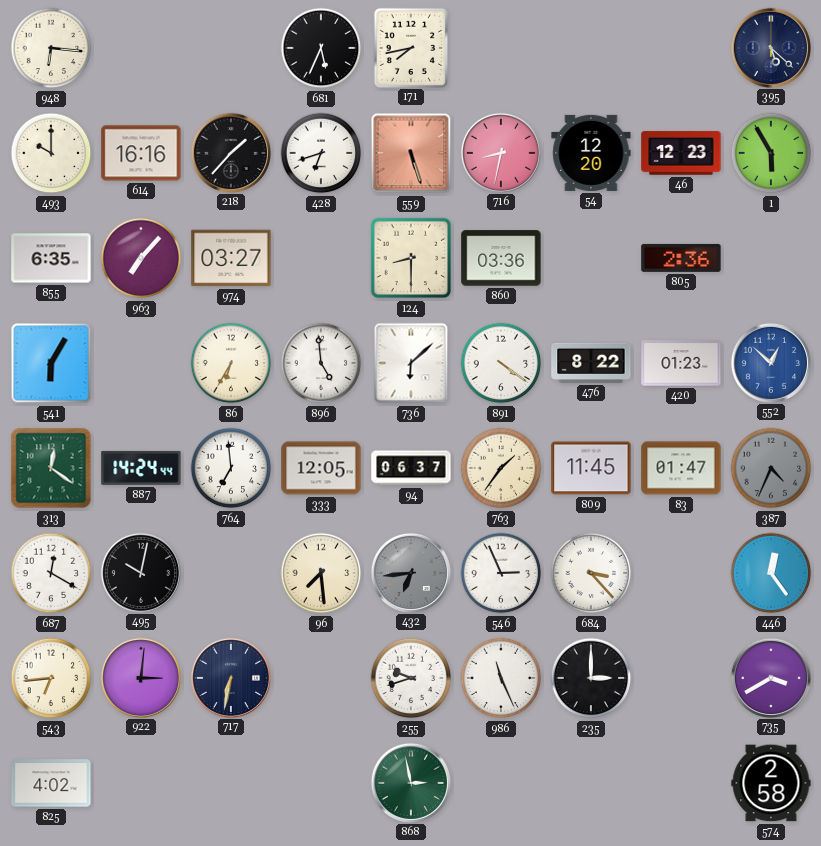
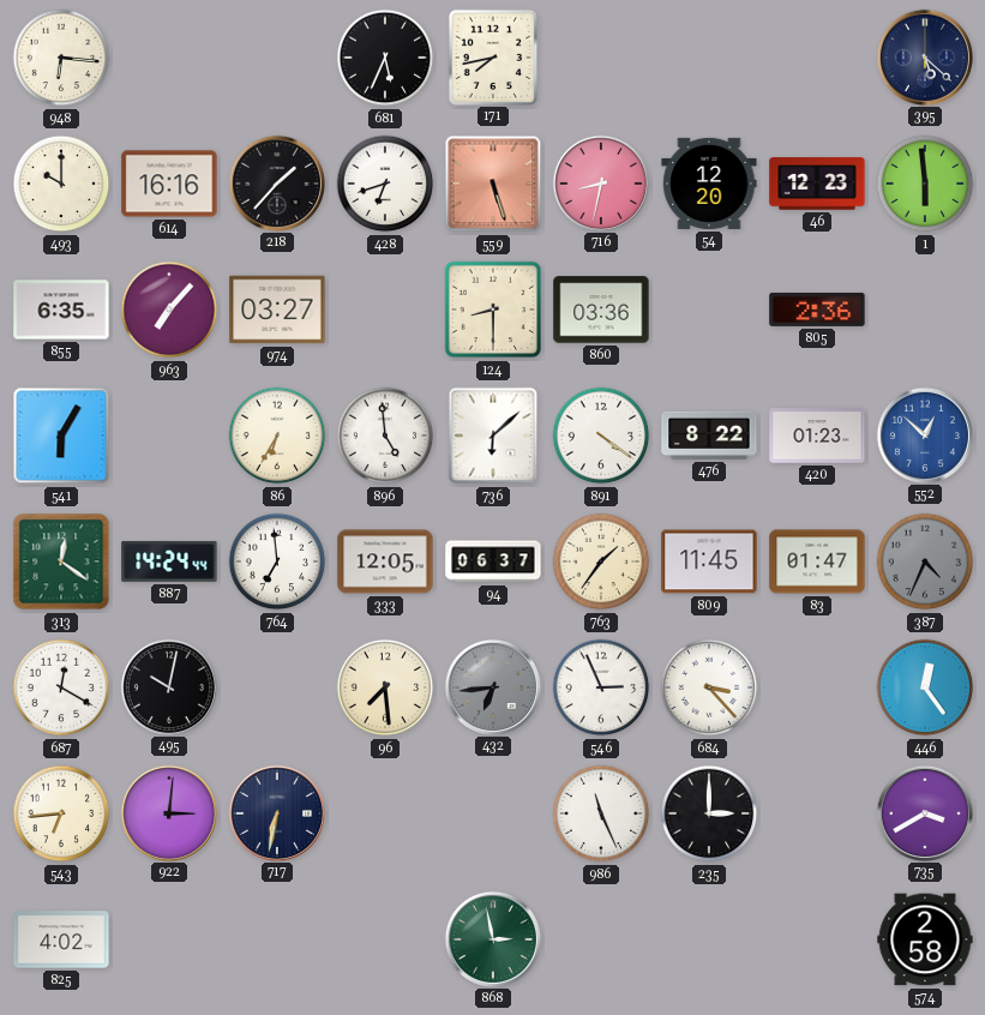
1: 5:55 -> 5:59
255: 9:42 -> none
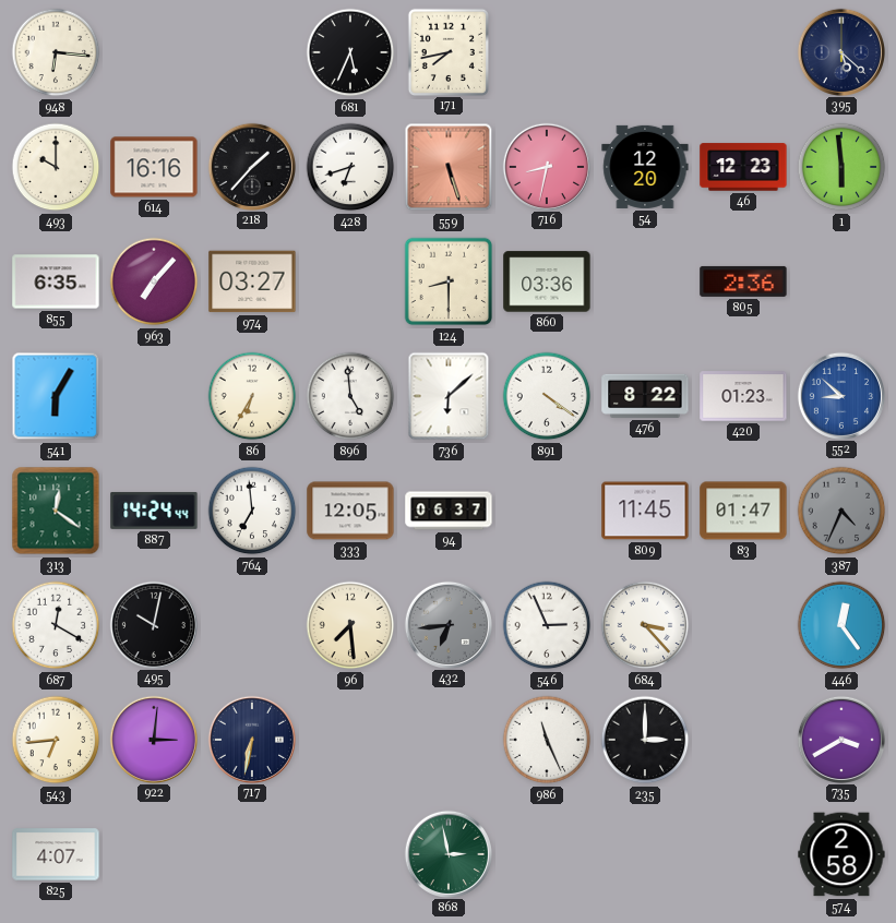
552: 12:52 -> 8:52
763: 1:36 -> none
825: 4:02 -> 4:07
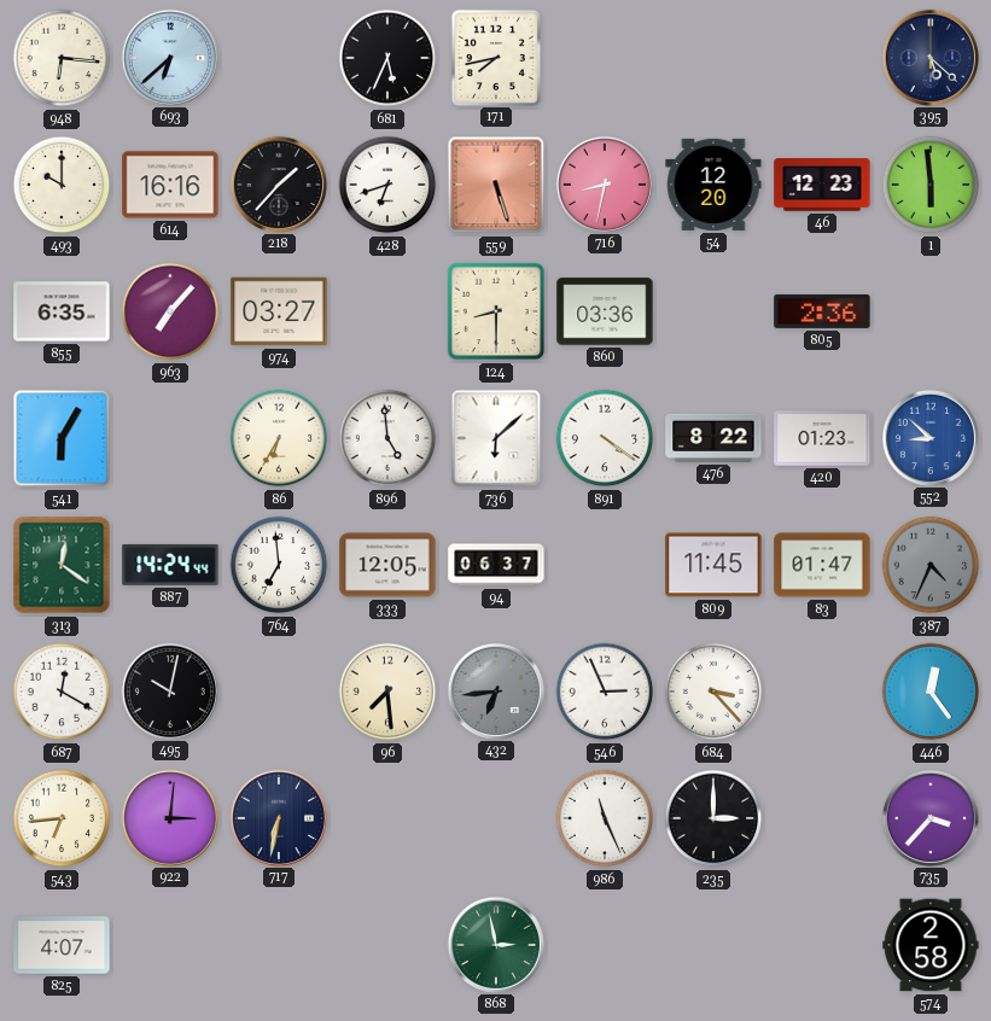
693: none -> 6:38
735: 3:40 -> 3:37
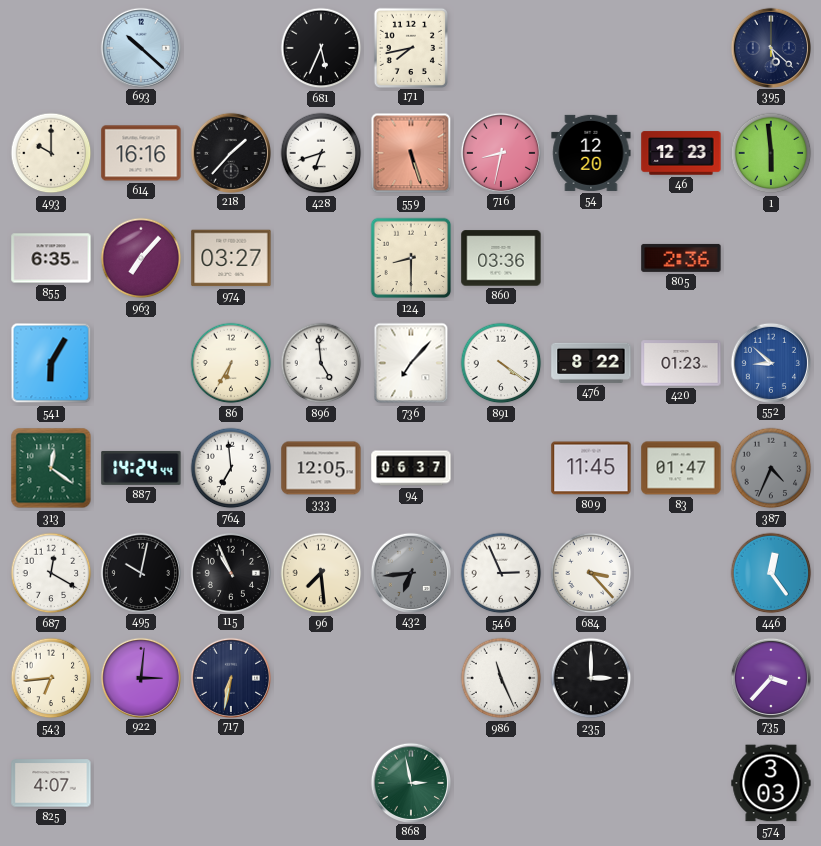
948: 6:16 -> none
693: 6:38 -> 10:22
736: 6:08 -> 7:07
115: none -> 10:56
574: 2:58 -> 3:03
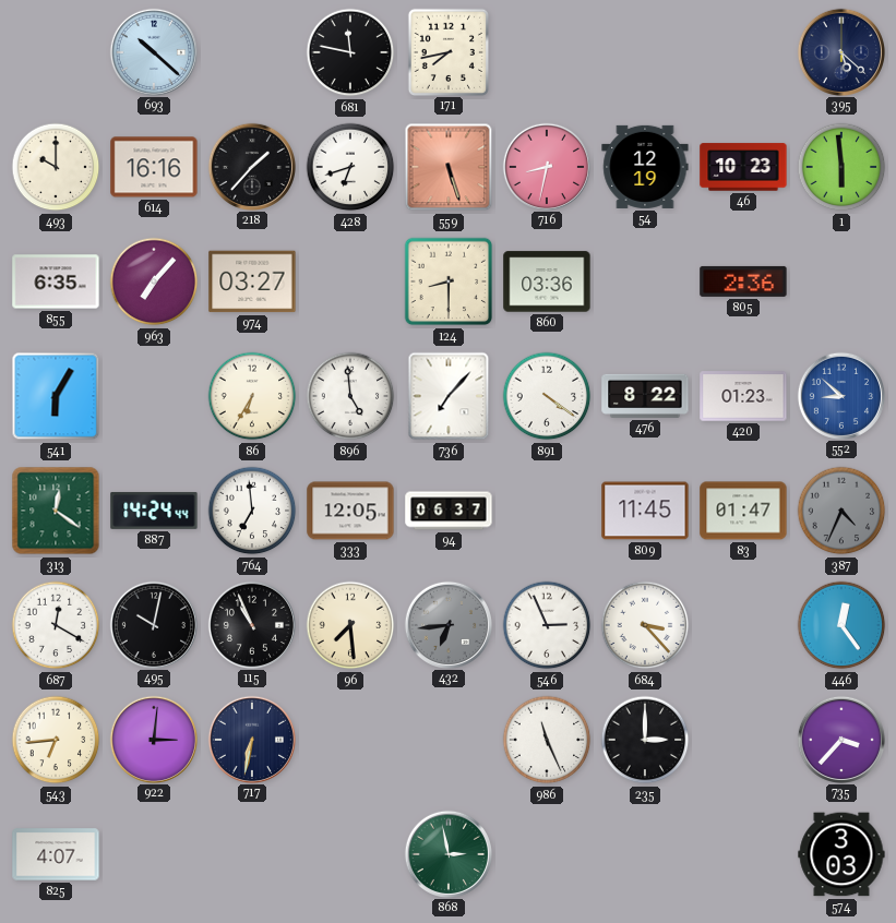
681: 5:34 -> 11:47
54: 12:20 -> 12:19
46: 12:23 -> 10:23
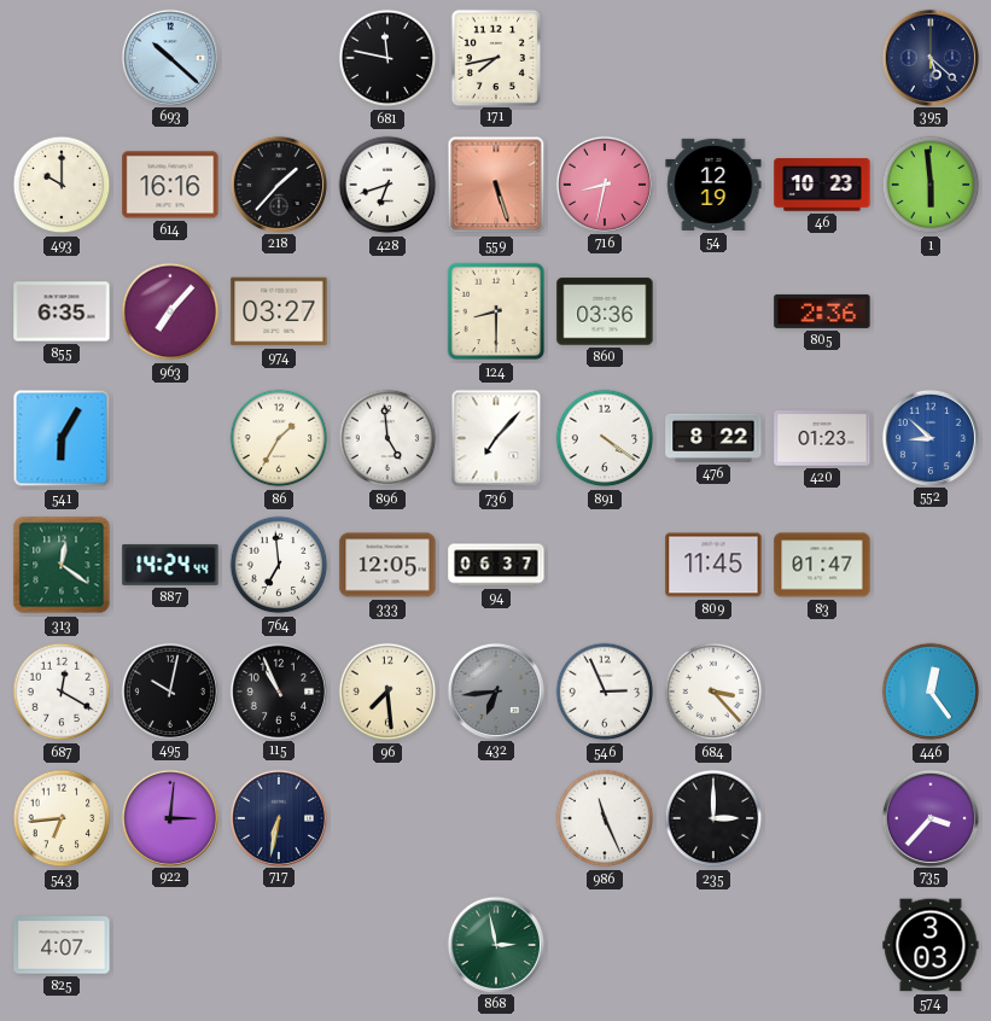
86: 6:35 -> 1:35
387: 4:34 -> none
